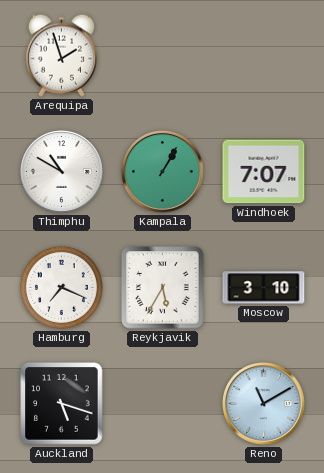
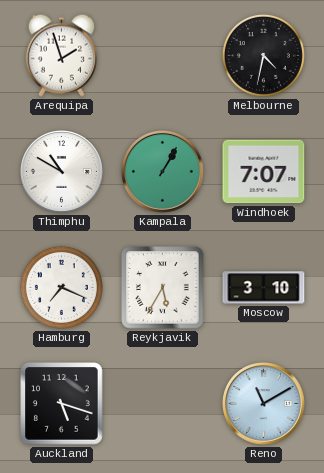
Melbourne: none -> 4:32
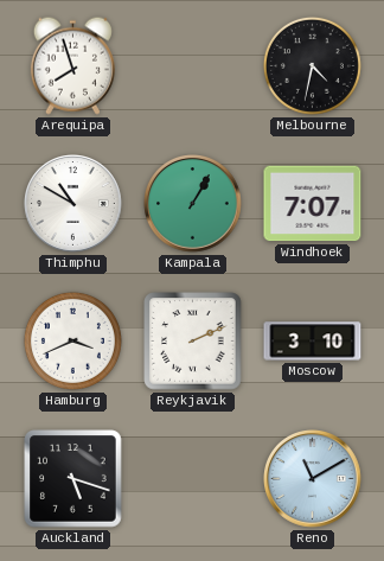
Arequipa: 1:57 -> 7:57
Hamburg: 7:19 -> 3:41
Reykjavik: 5:35 -> 2:11
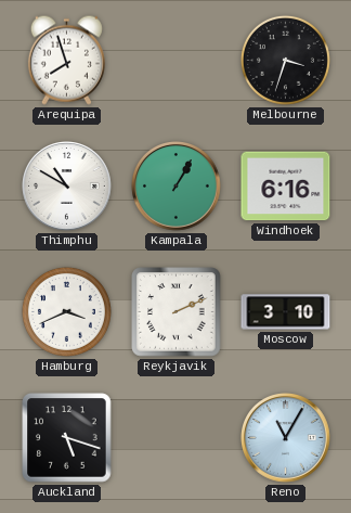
Melbourne: 4:32 -> 3:33
Windhoek: 7:07 -> 6:16
Reno: 11:10 -> 11:05
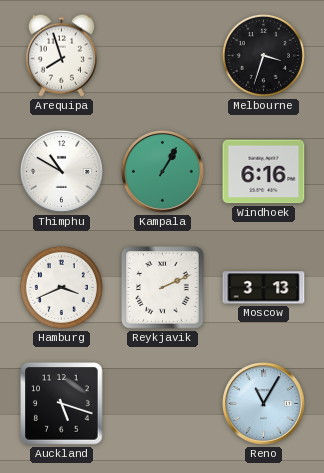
Moscow: 3:10 -> 3:13
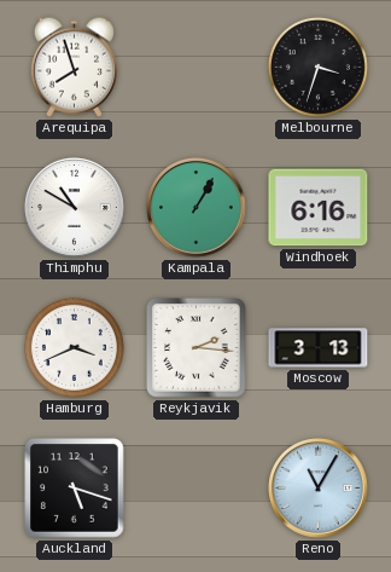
Reykjavik: 2:11 -> 2:16
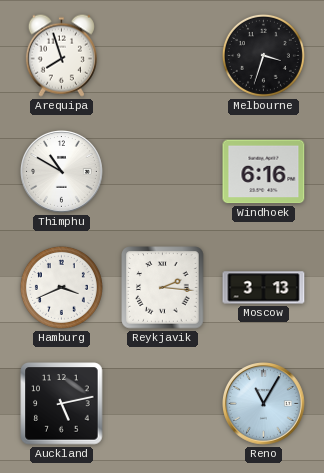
Kampala: 1:05 -> none
Auckland: 5:18 -> 5:13
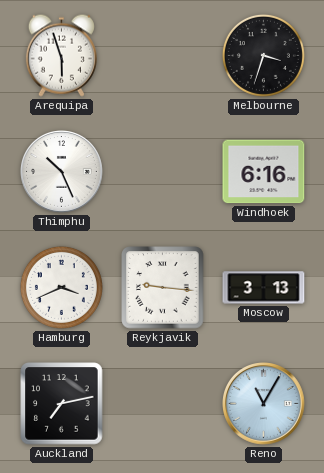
Arequipa: 7:57 -> 5:57
Thimphu: 10:50 -> 10:26
Reykjavik: 2:16 -> 9:16
Auckland: 5:13 -> 7:13
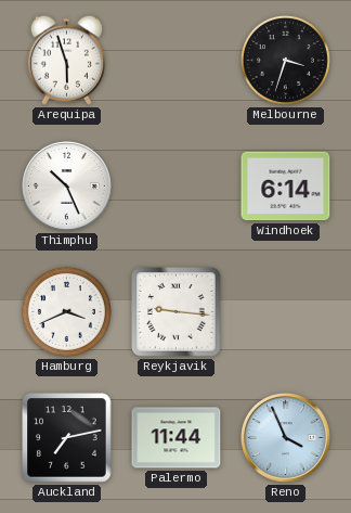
Windhoek: 6:16 -> 6:14
Moscow: 3:13 -> none
Palermo: none -> 11:44
Reno: 11:05 -> 3:56
